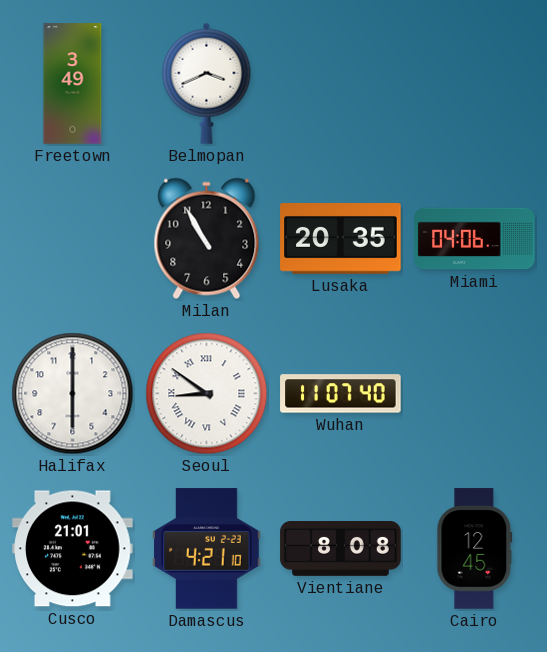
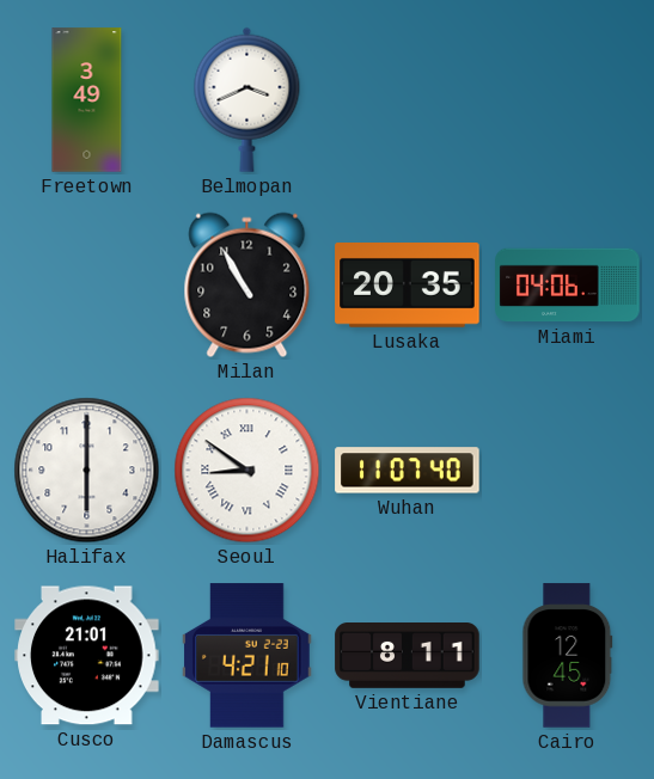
Vientiane: 8:08 -> 8:11
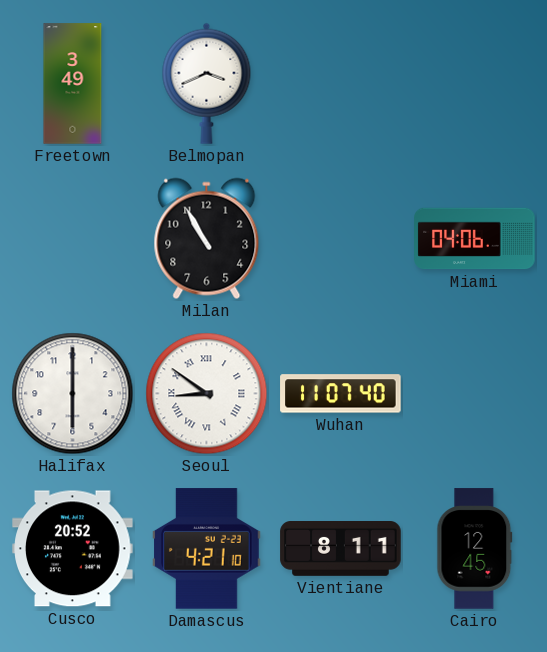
Lusaka: 20:35 -> none
Cusco: 21:01 -> 20:52
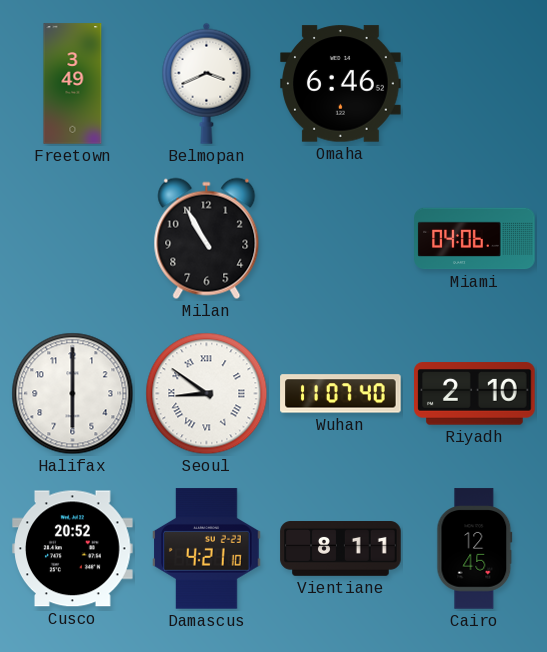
Omaha: none -> 6:46
Riyadh: none -> 2:10
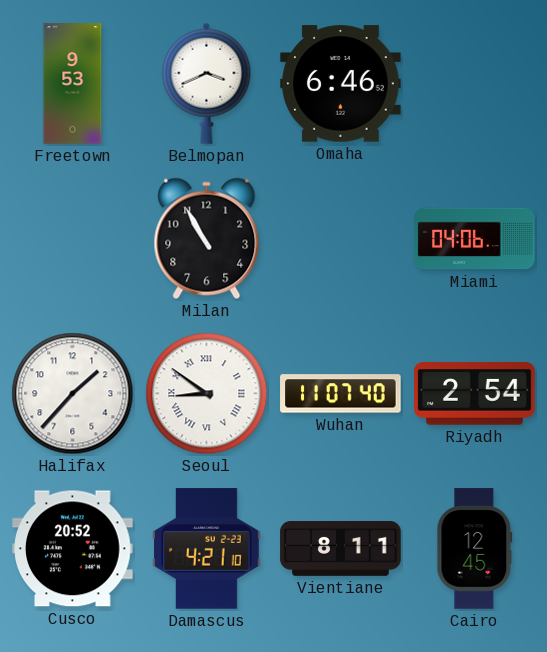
Freetown: 3:49 -> 9:53
Halifax: 6:00 -> 1:37
Riyadh: 2:10 -> 2:54
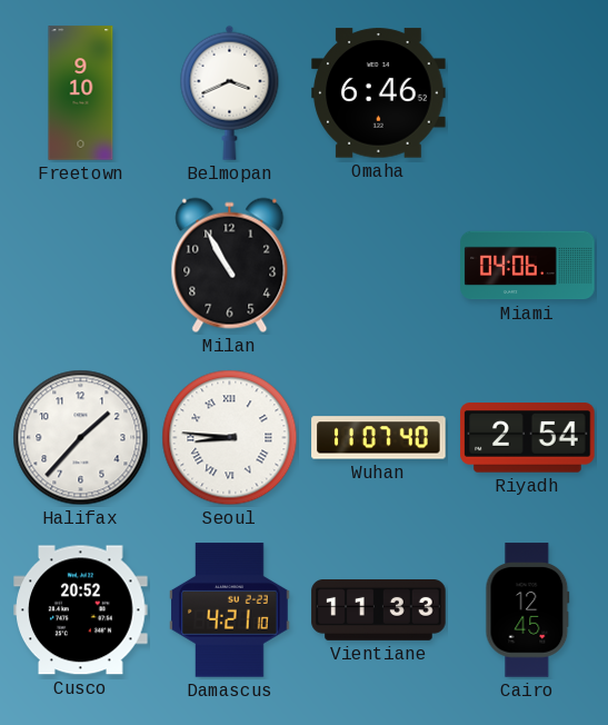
Freetown: 9:53 -> 9:10
Seoul: 8:51 -> 8:46
Vientiane: 8:11 -> 11:33
